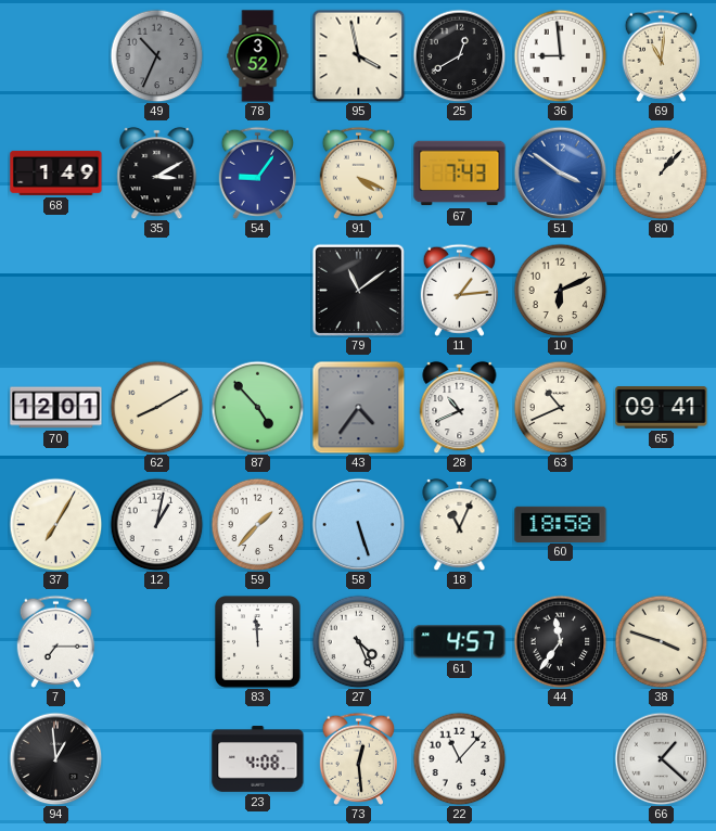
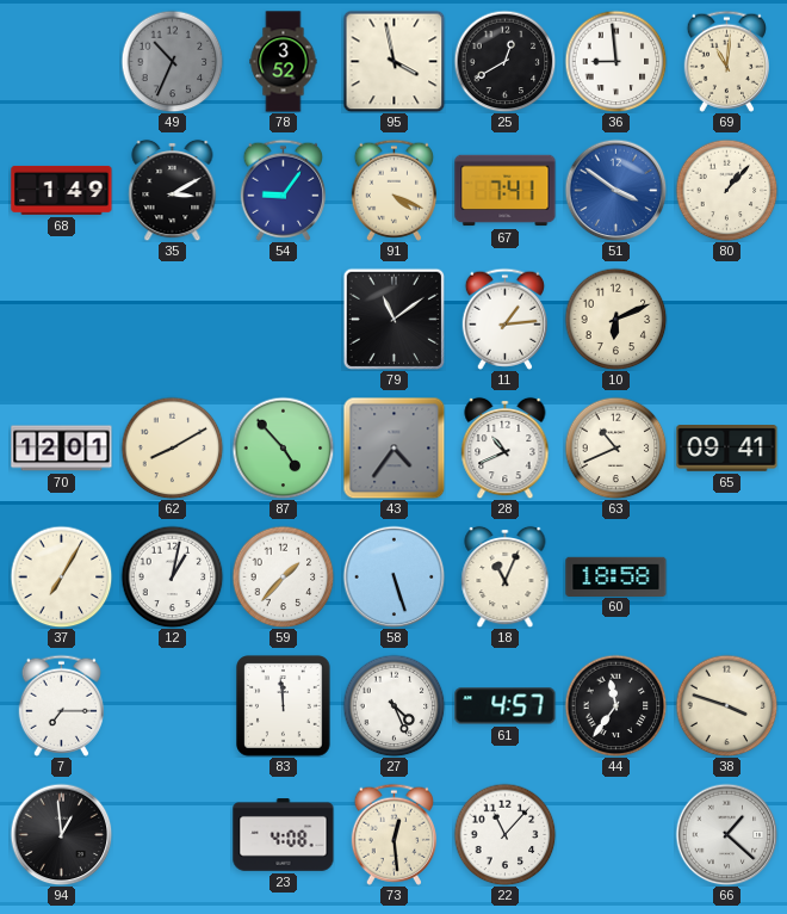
67: 7:43 -> 7:41
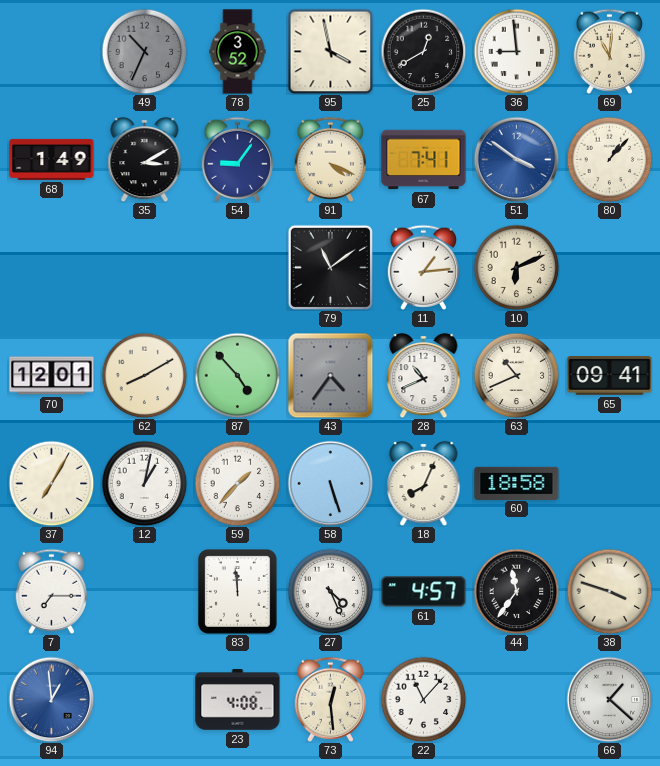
18: 11:04 -> 8:04
94 dial: black -> blue
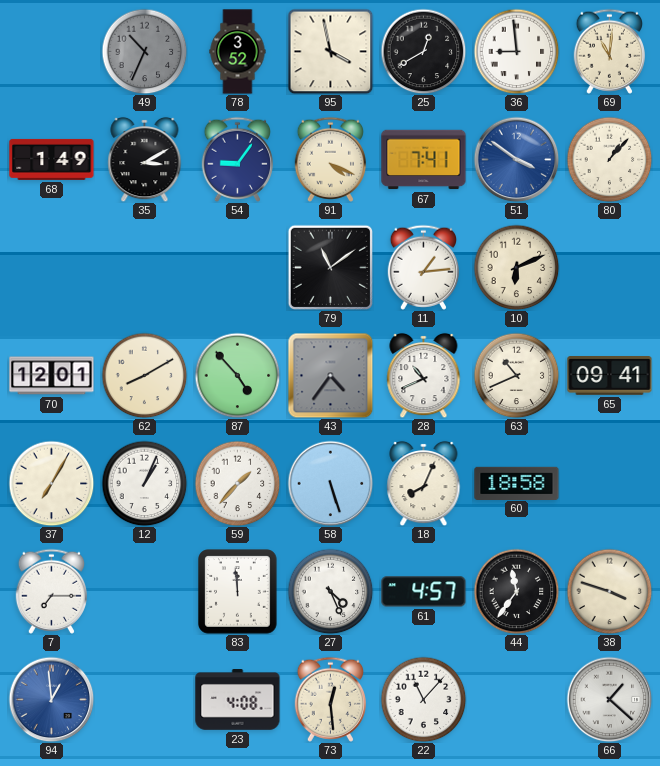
12: 1:02 -> 1:04
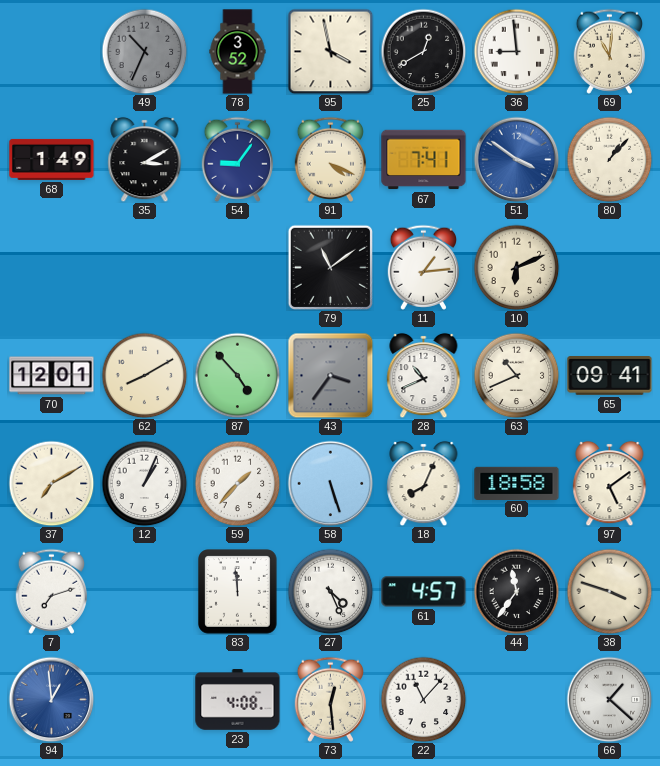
43: 4:36 -> 3:36
37: 7:05 -> 7:10
97: none -> 5:09
7: 7:15 -> 7:12
